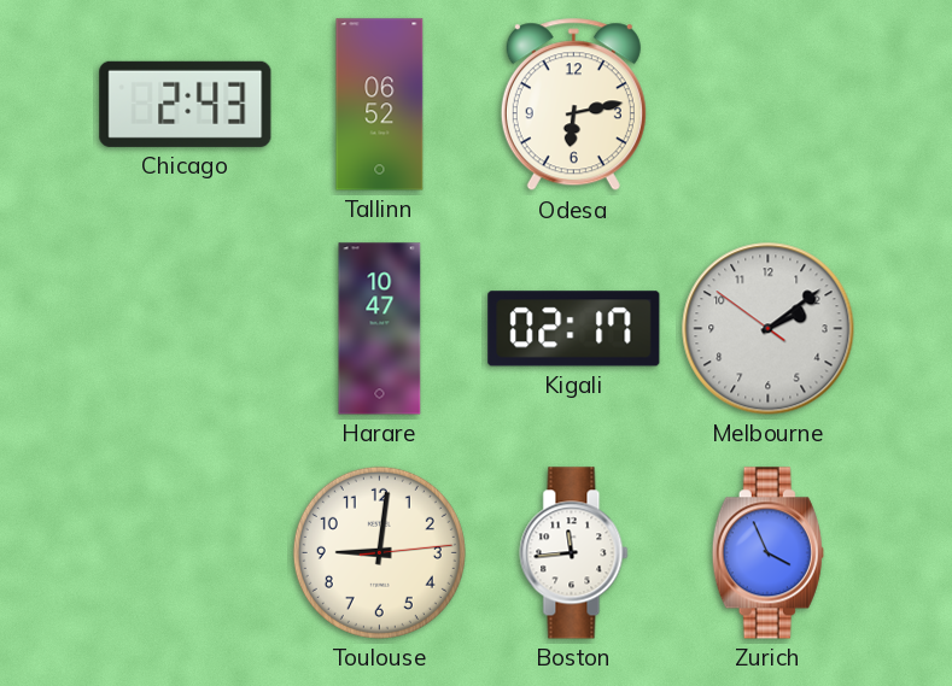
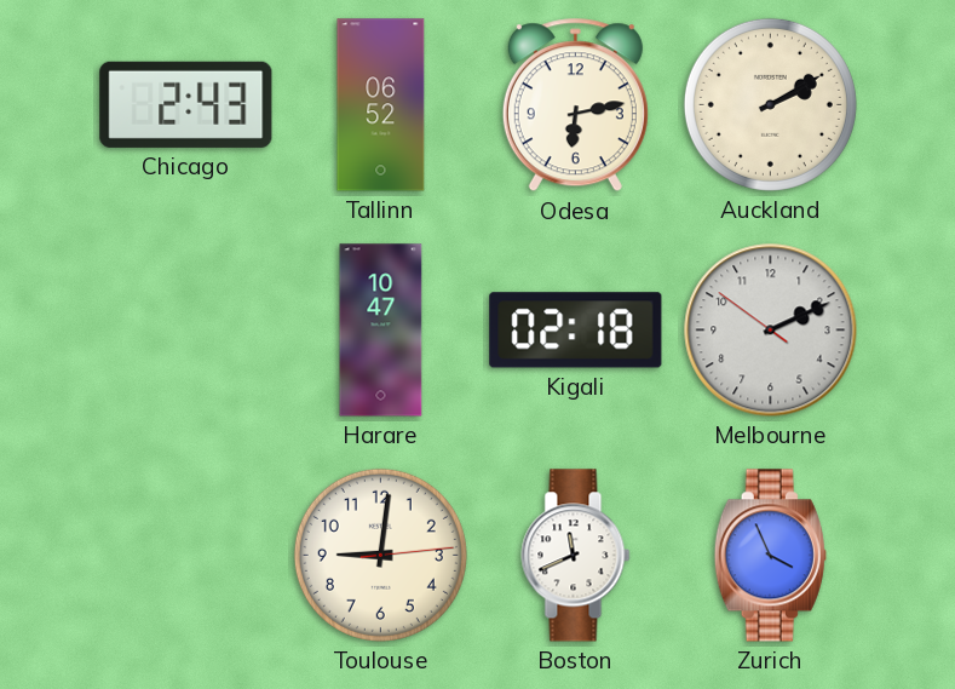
Auckland: none -> 2:10
Kigali: 02:17 -> 02:18
Melbourne: 2:08 -> 2:10
Boston: 11:44 -> 11:41
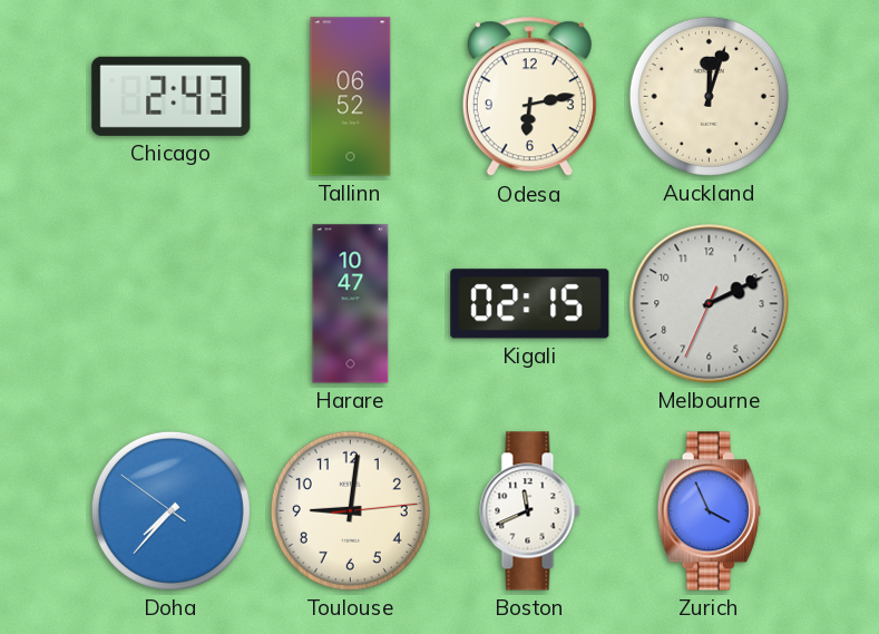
Auckland: 2:10 -> 12:03
Kigali: 02:18 -> 02:15
Melbourne: 2:10:51 -> 2:10:34
Doha: none -> 7:36
